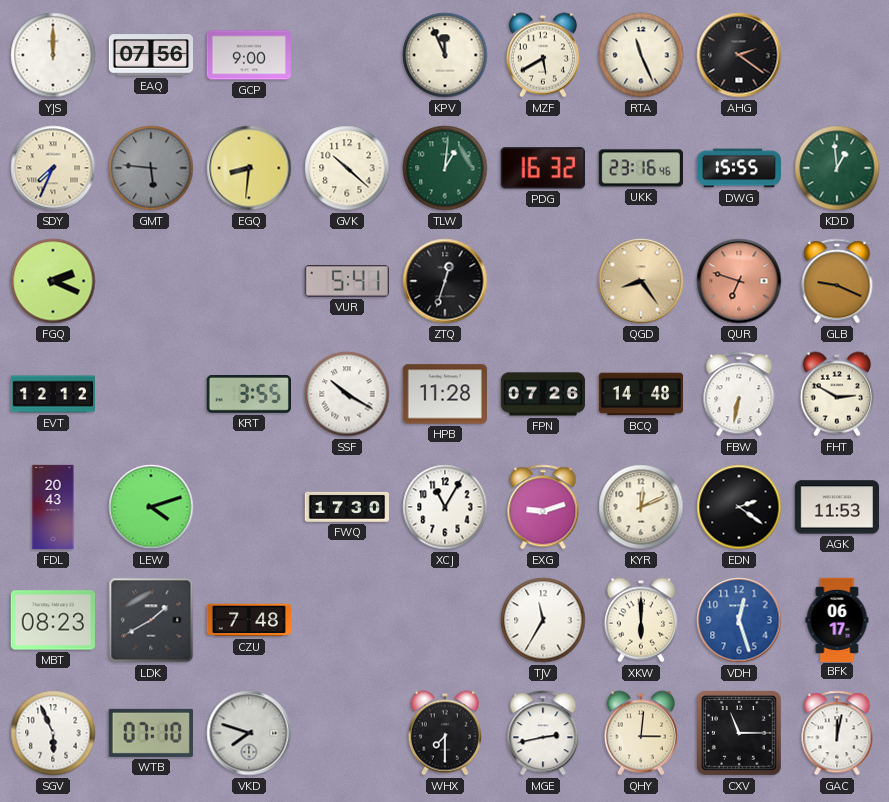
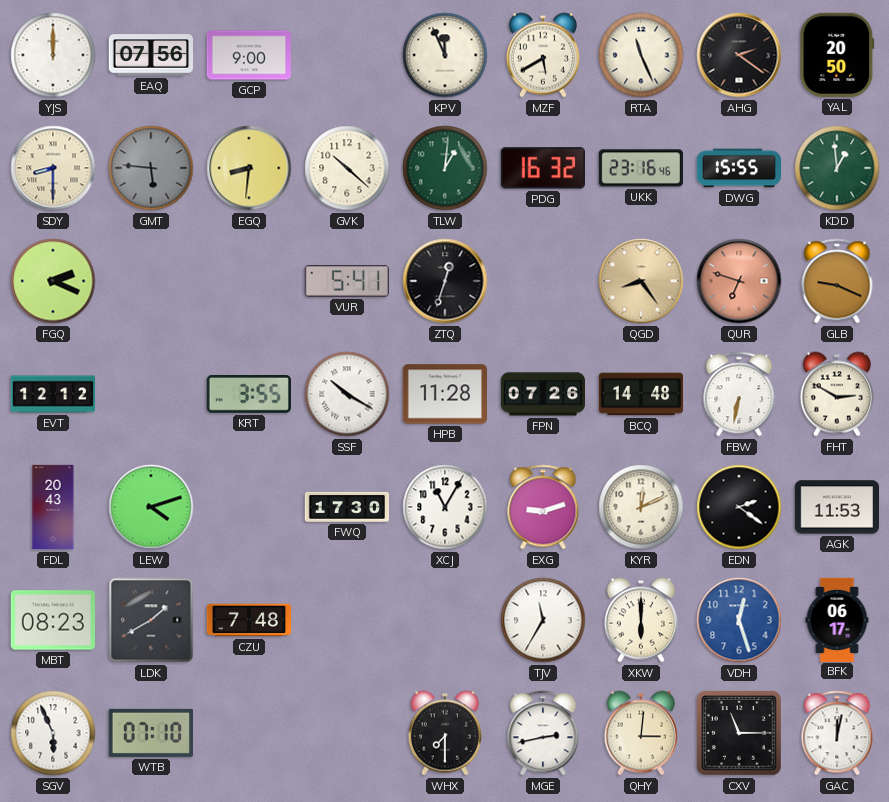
YAL: none -> 20:50
SDY: 7:34 -> 8:30
VKD: 7:48 -> none
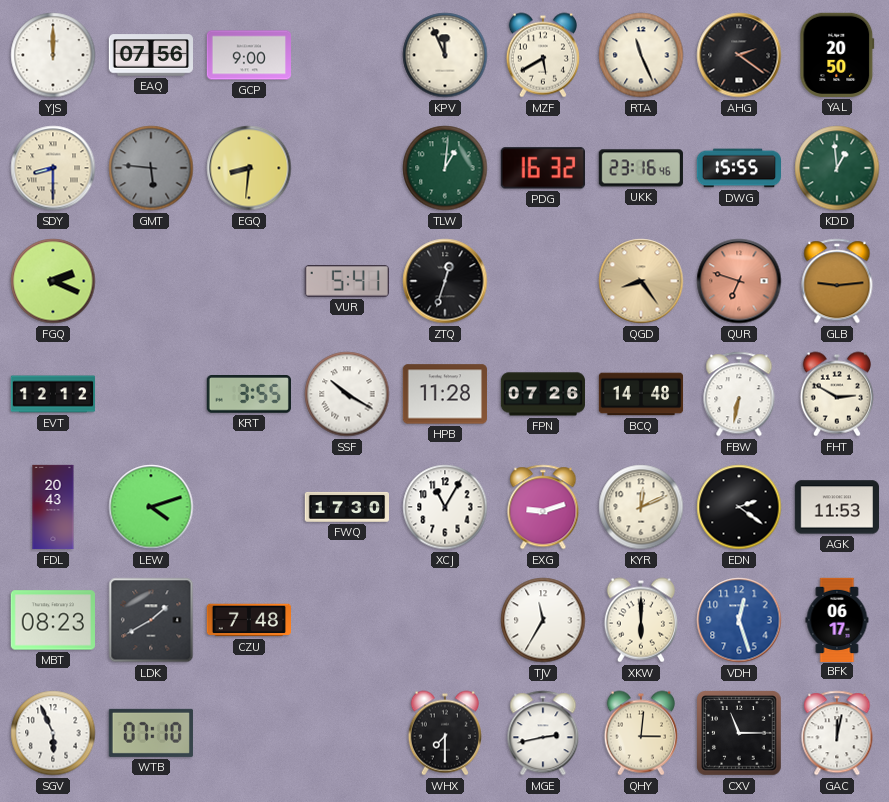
GVK: 10:22 -> none
GLB: 9:19 -> 9:14
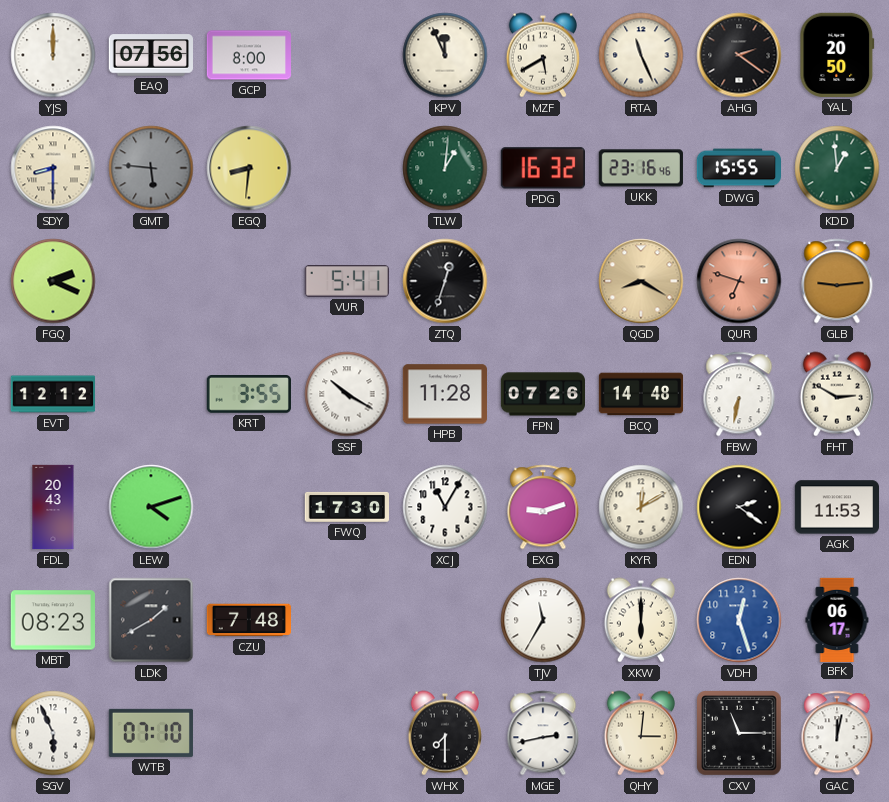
GCP: 9:00 -> 8:00
QGD: 8:24 -> 8:20
KYR: 12:11 -> 12:10
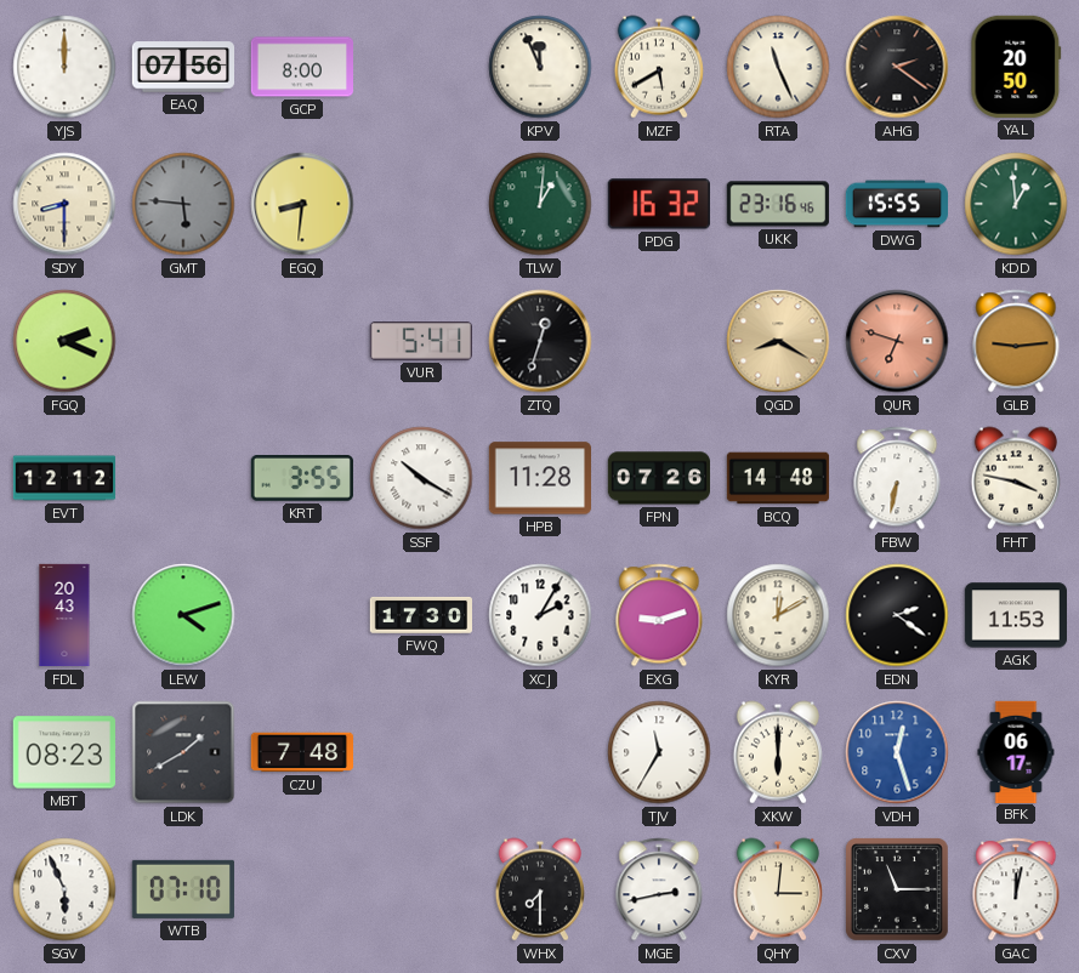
FHT: 2:50 -> 3:47
XCJ: 11:05 -> 2:05
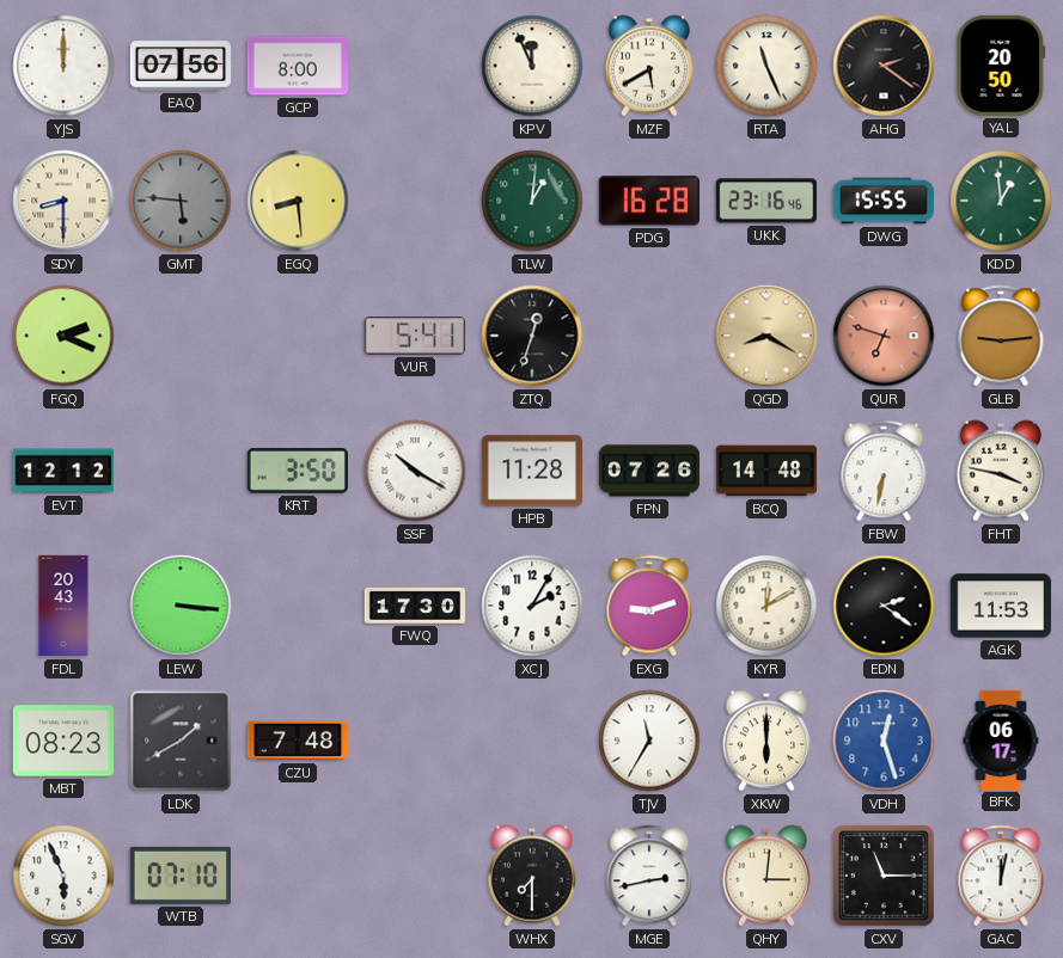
EGQ: 8:31 -> 8:29
PDG: 16:32 -> 16:28
KRT: 3:55 -> 3:50
LEW: 4:12 -> 3:16
